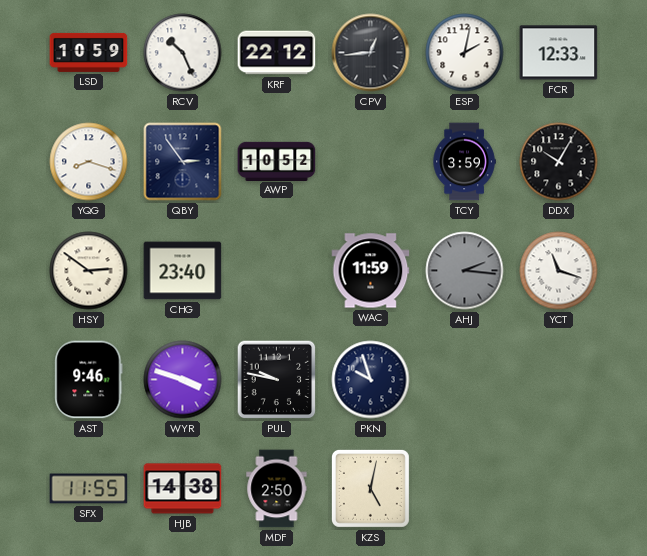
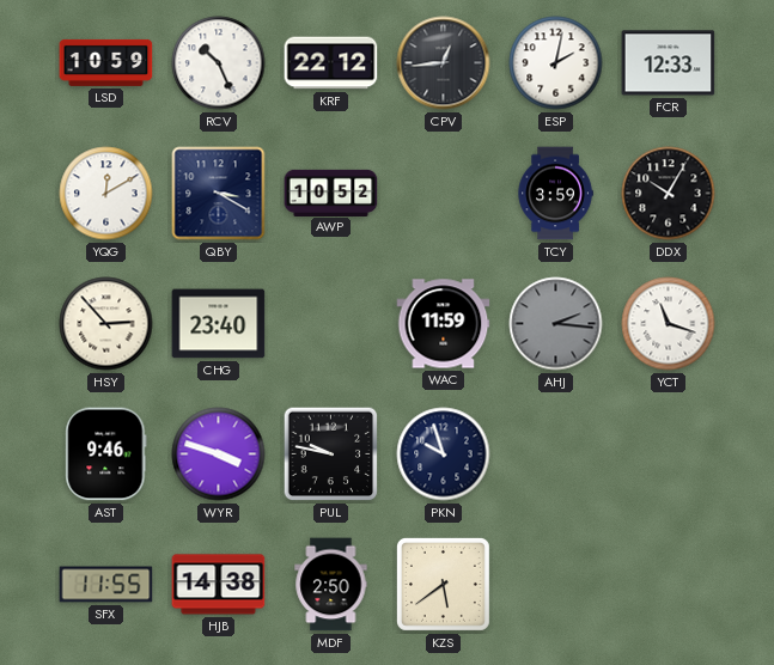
YQG: 8:18 -> 12:10
QBY: 2:54 -> 3:20
HSY: 2:51 -> 2:53
KZS: 5:02 -> 5:39
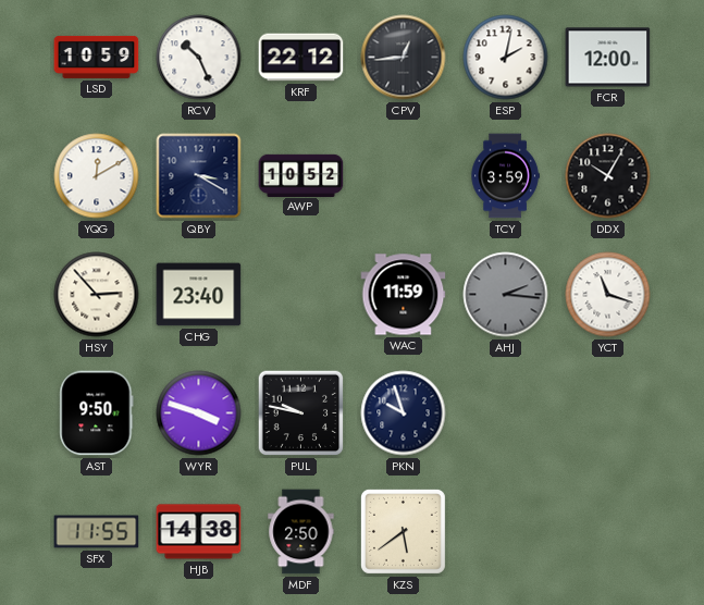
FCR: 12:33 -> 12:00
AST: 9:46 -> 9:50
